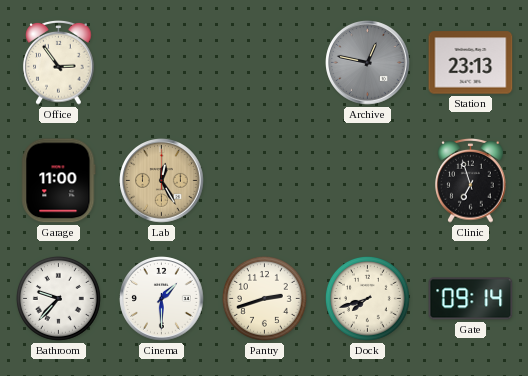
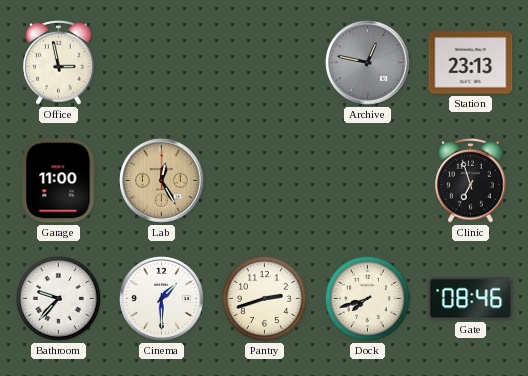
Office: 2:54 -> 2:58
Gate: 09:14 -> 08:46
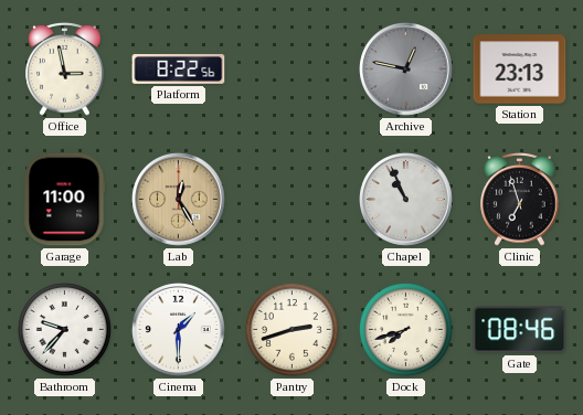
Platform: none -> 8:22
Chapel: none -> 10:56
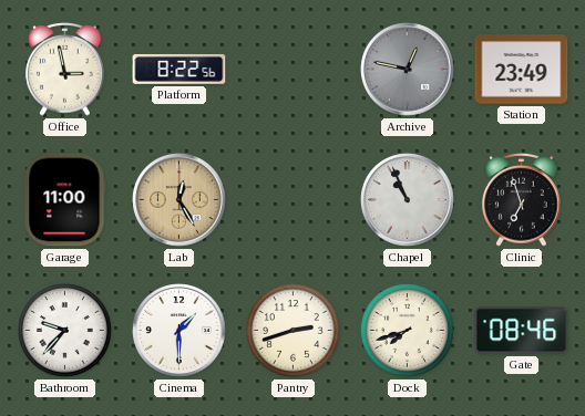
Station: 23:13 -> 23:49
